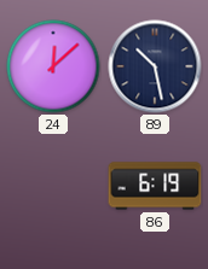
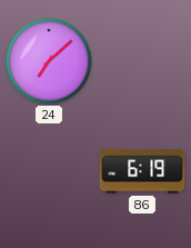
24: 12:08 -> 7:08
89: 10:28 -> none
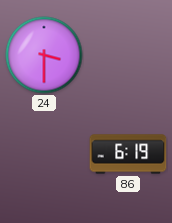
24: 7:08 -> 3:30
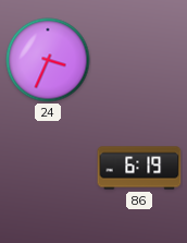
24: 3:30 -> 3:34
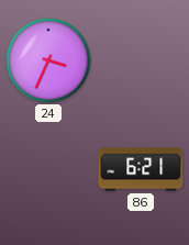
86: 6:19 -> 6:21
